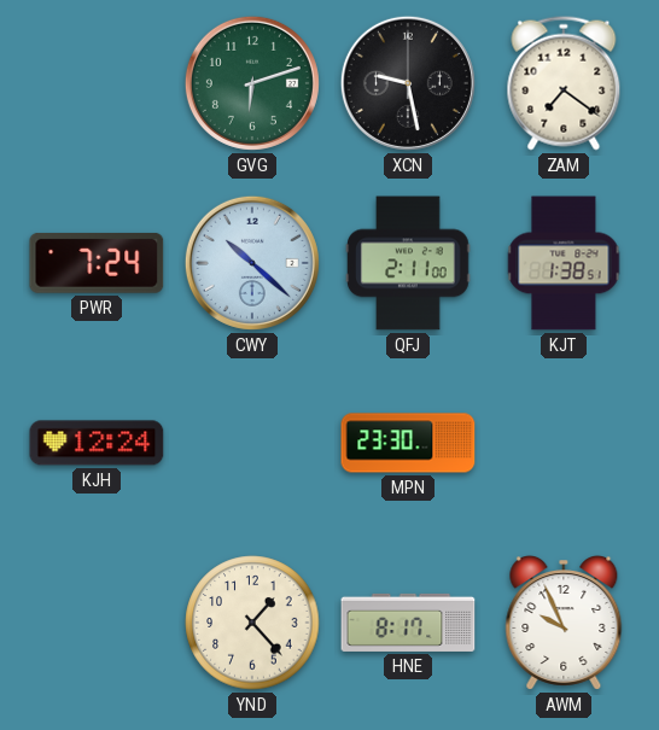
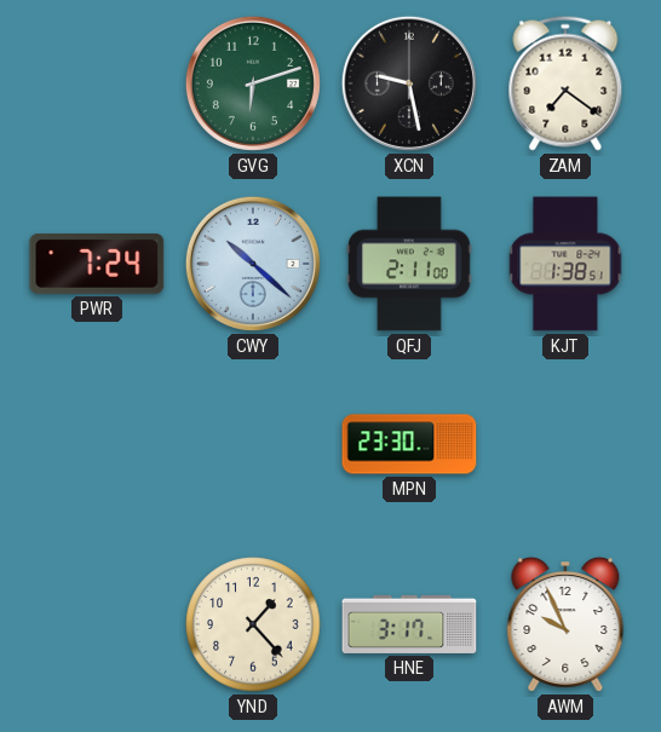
KJH: 12:24 -> none
HNE: 8:17 -> 3:17
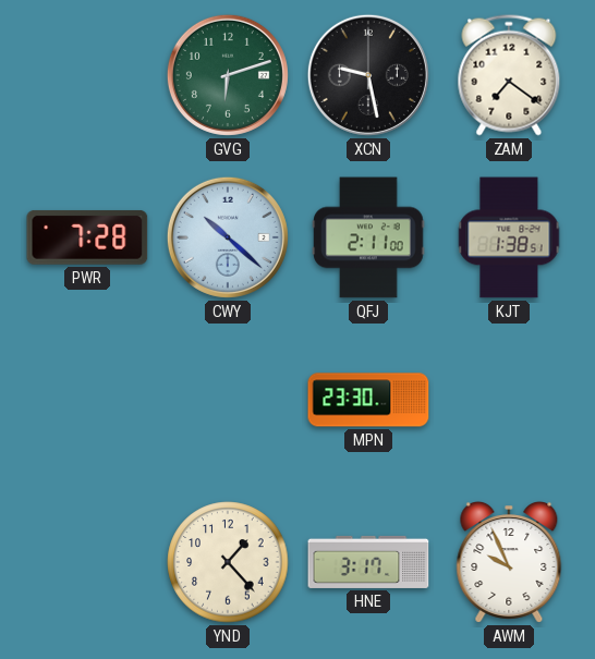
PWR: 7:24 -> 7:28
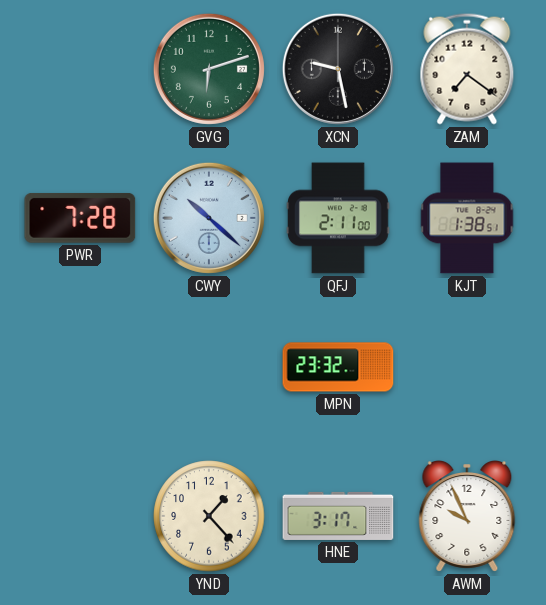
MPN: 23:30 -> 23:32
